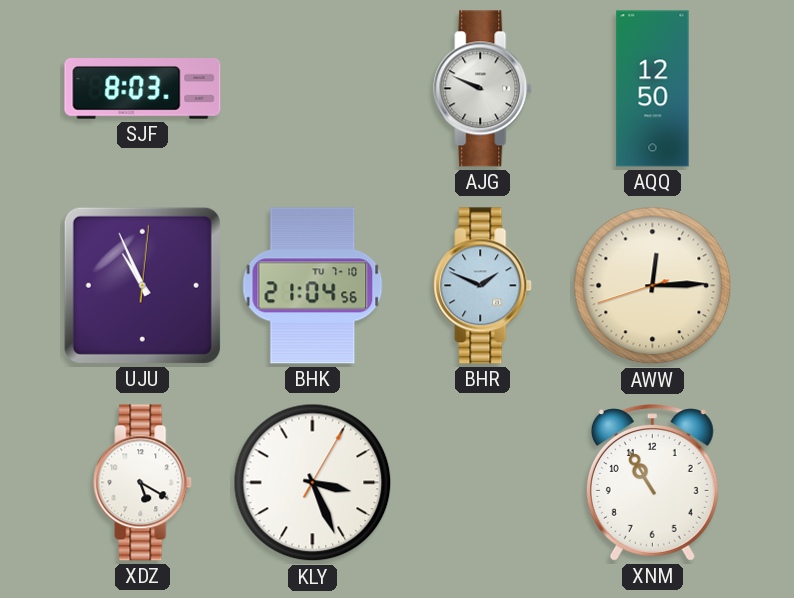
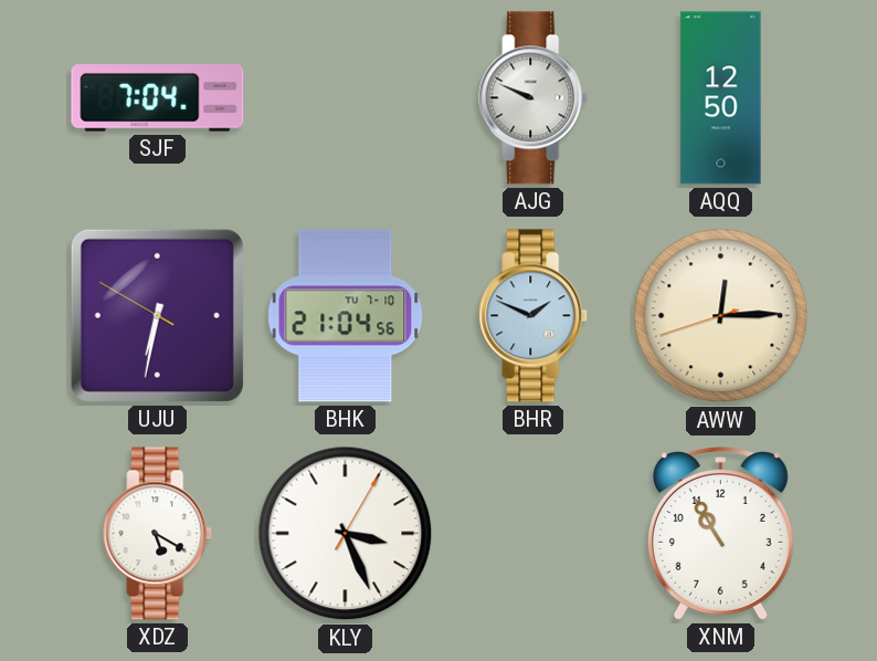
SJF: 8:03 -> 7:04
UJU: 10:56 -> 6:31
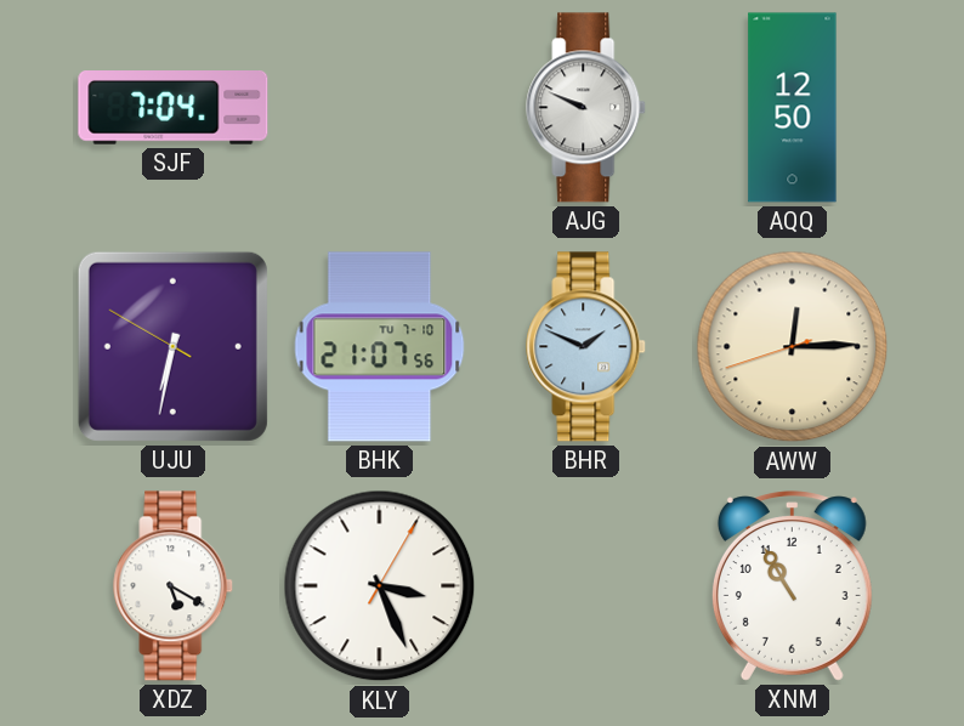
BHK: 21:04 -> 21:07
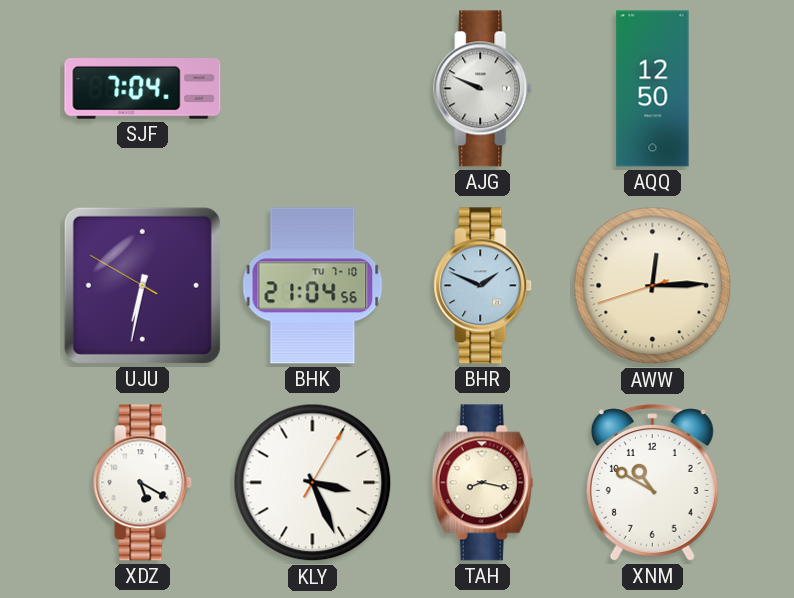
BHK: 21:07 -> 21:04
TAH: none -> 8:17
XNM: 10:55 -> 10:50
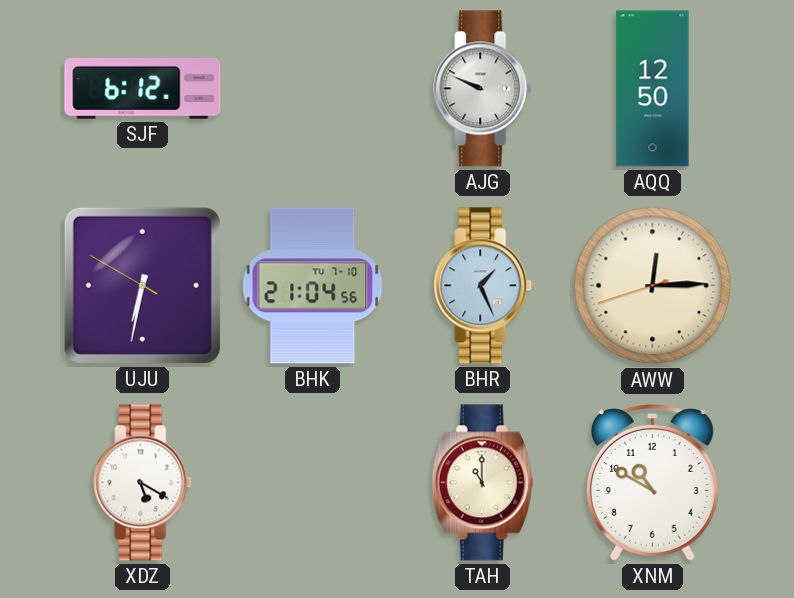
SJF: 7:04 -> 6:12
BHR: 1:49 -> 1:26
KLY: 3:26 -> none
TAH: 8:17 -> 11:00
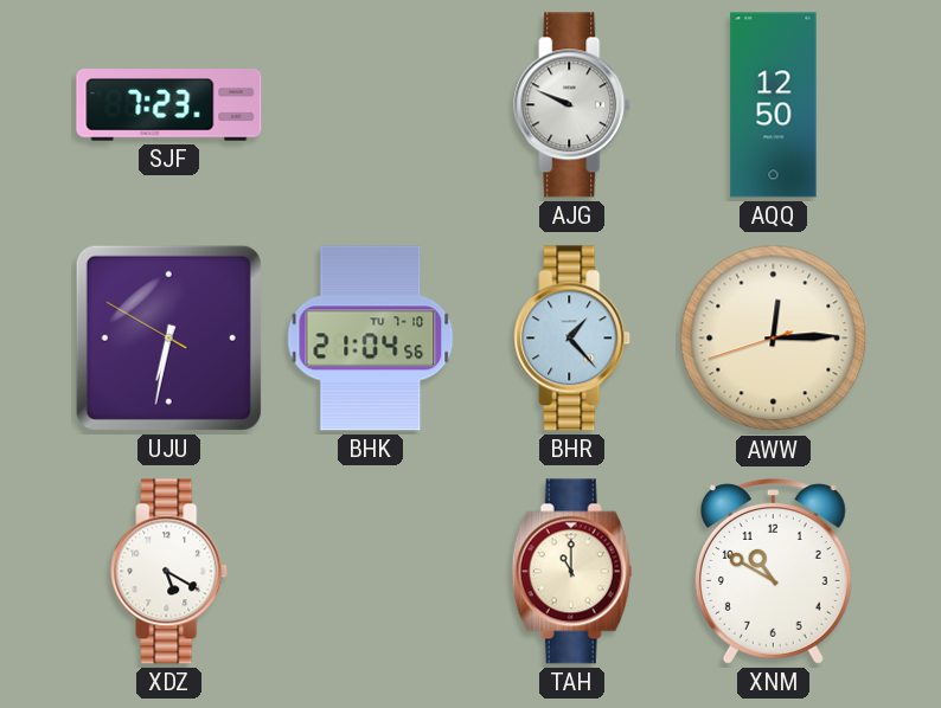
SJF: 6:12 -> 7:23
BHR: 1:26 -> 1:23
